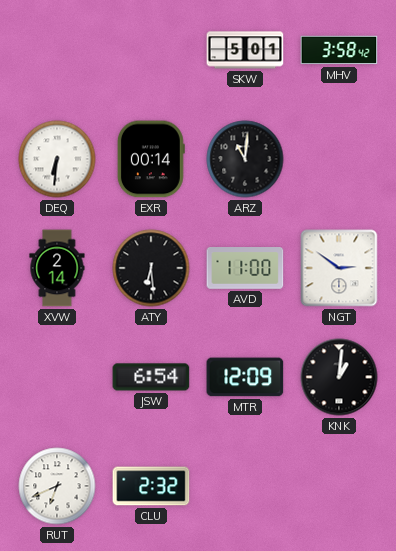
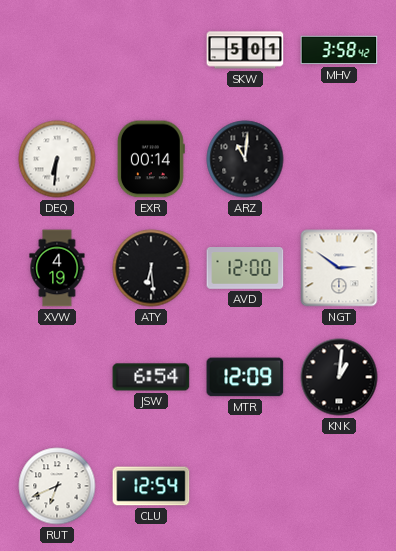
XVW: 2:14 -> 4:19
AVD: 11:00 -> 12:00
CLU: 2:32 -> 12:54
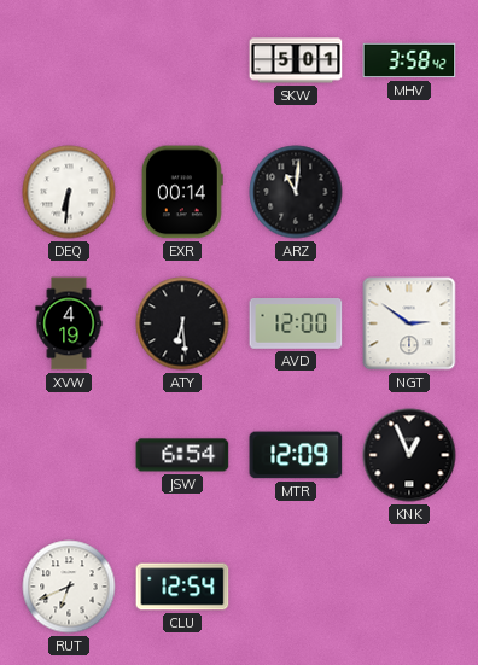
KNK: 1:01 -> 12:56
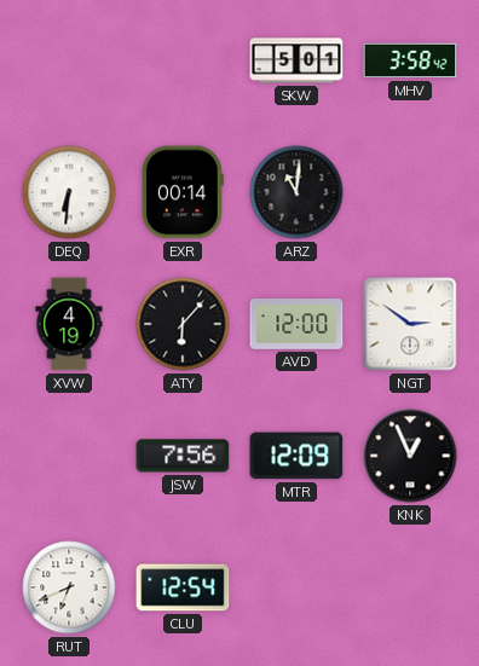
ATY: 6:29 -> 6:07
JSW: 6:54 -> 7:56
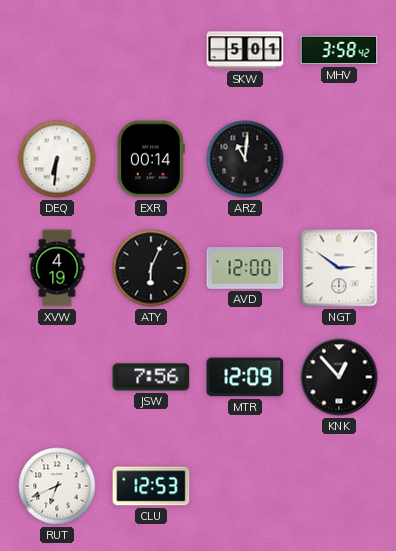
ATY: 6:07 -> 6:04
KNK: 12:56 -> 12:53
CLU: 12:54 -> 12:53
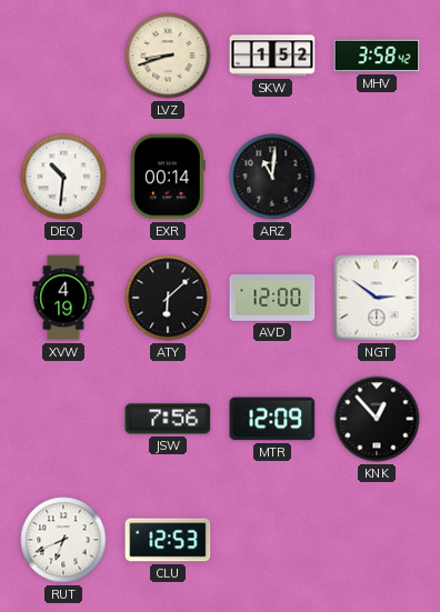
LVZ: none -> 8:42
SKW: 5:01 -> 1:52
DEQ: 6:31 -> 10:31
ATY: 6:04 -> 6:08
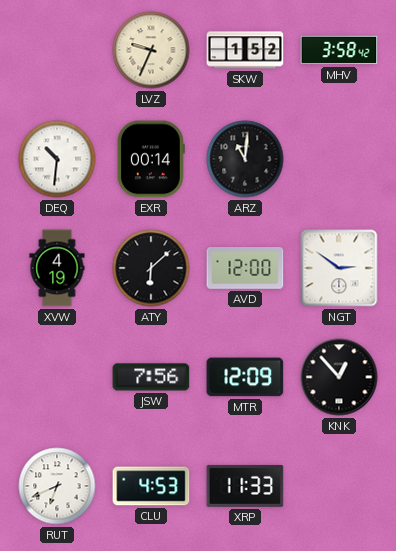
LVZ: 8:42 -> 9:34
CLU: 12:53 -> 4:53
XRP: none -> 11:33
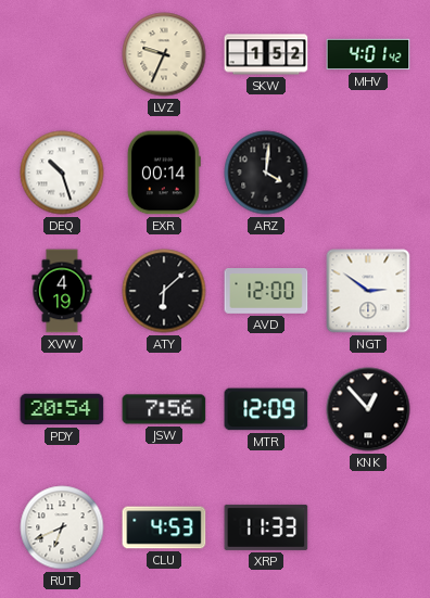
MHV: 3:58 -> 4:01
DEQ: 10:31 -> 10:27
ARZ: 11:01 -> 4:01
PDY: none -> 20:54
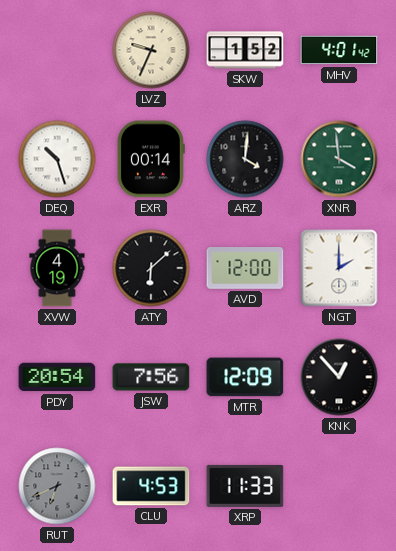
XNR: none -> 3:59
NGT: 2:51 -> 2:00
RUT dial: white -> grey
